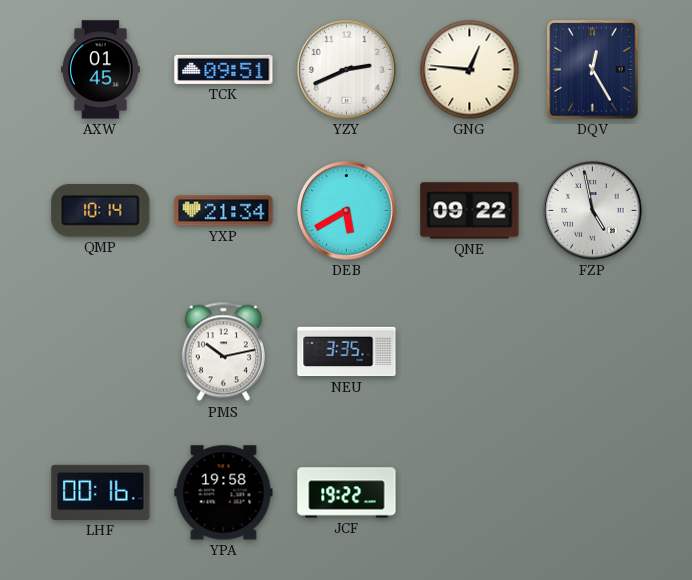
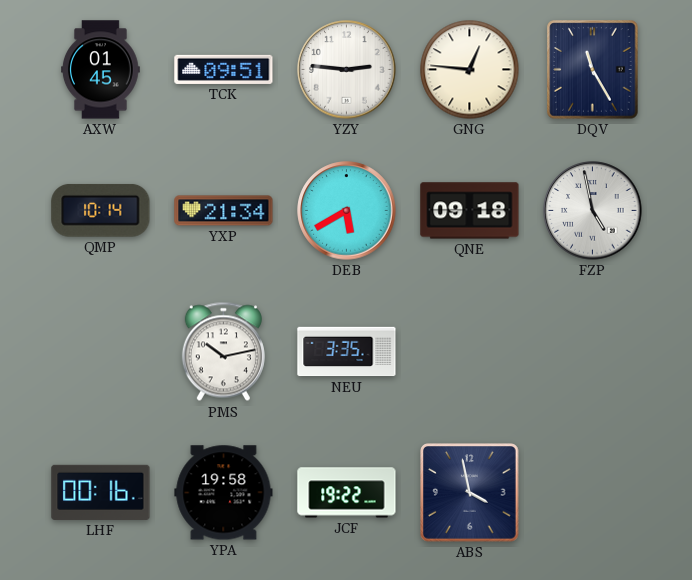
YZY: 2:41 -> 2:46
DQV: 12:25 -> 11:25
QNE: 09:22 -> 09:18
ABS: none -> 3:58
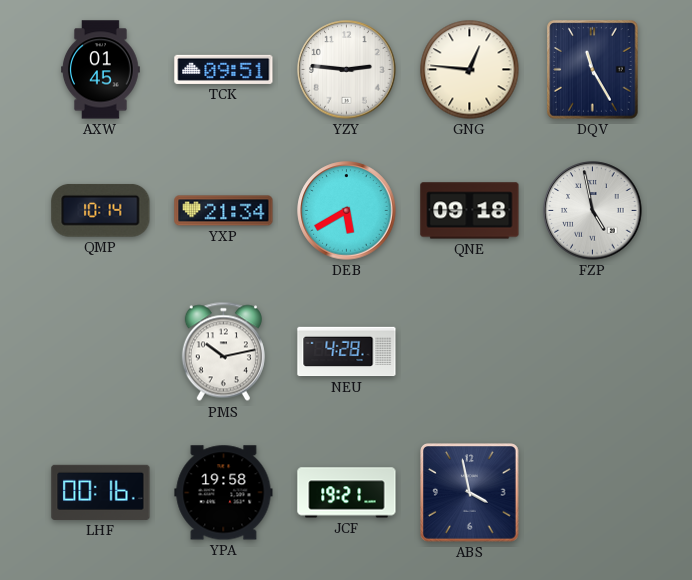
NEU: 3:35 -> 4:28
JCF: 19:22 -> 19:21
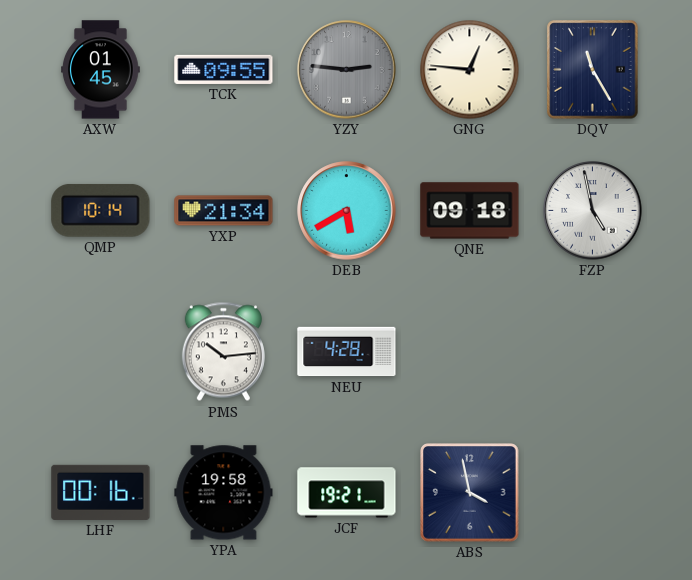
TCK: 09:51 -> 09:55
YZY dial: white -> grey
PMS: 10:13 -> 10:14
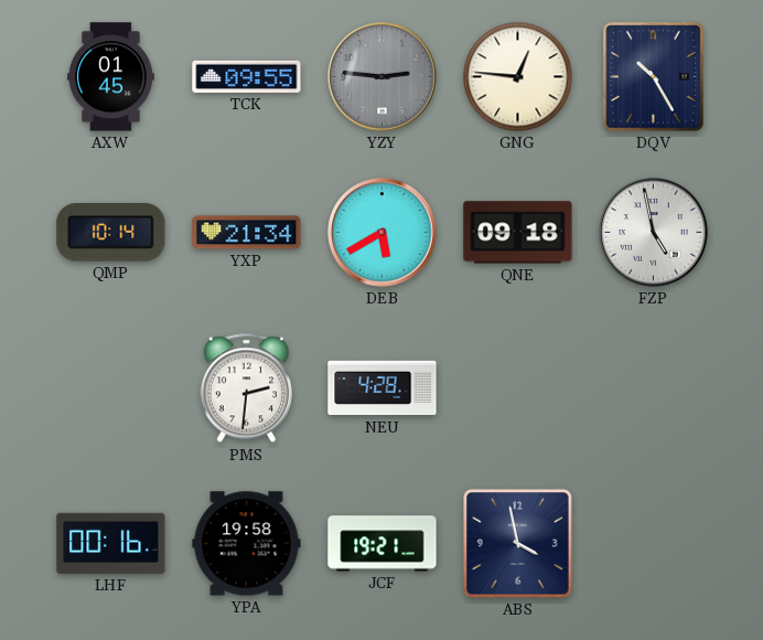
DQV: 11:25 -> 10:25
PMS: 10:14 -> 2:31
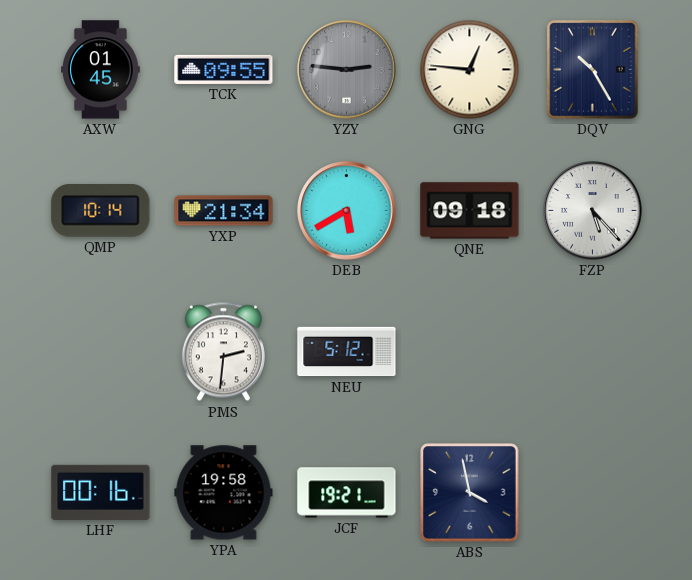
FZP: 4:58 -> 5:23
NEU: 4:28 -> 5:12
